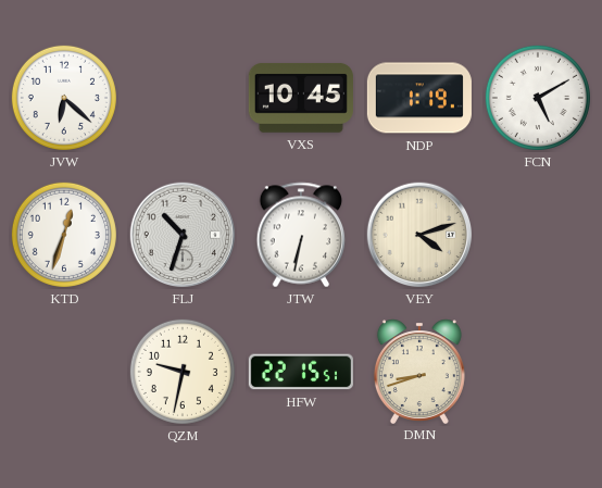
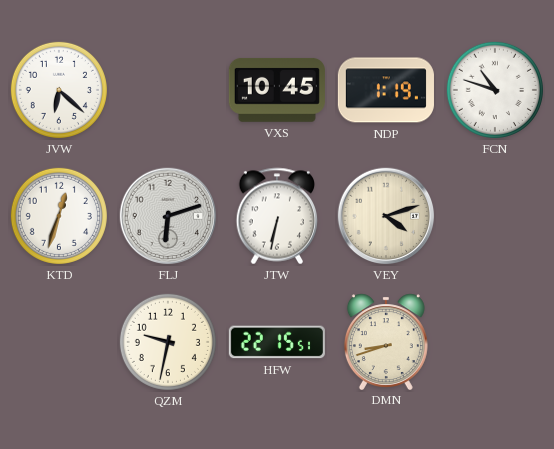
FCN: 5:10 -> 10:48
FLJ: 10:33 -> 6:12
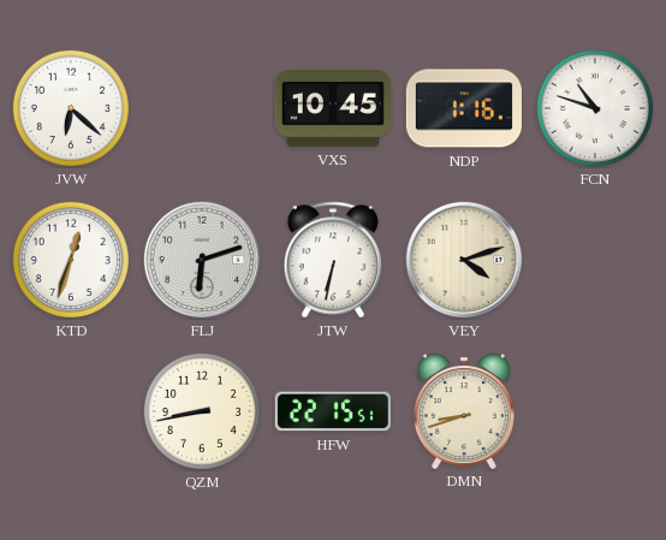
NDP: 1:19 -> 1:16
QZM: 9:32 -> 8:43
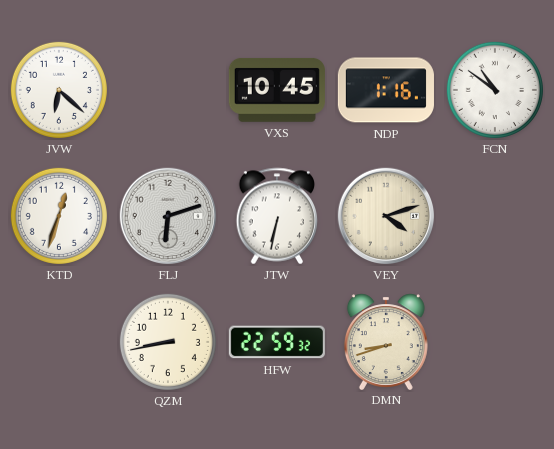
FCN: 10:48 -> 10:51
HFW: 22:15 -> 22:59
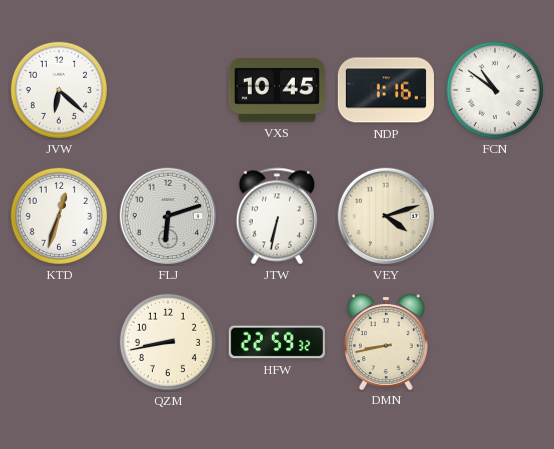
DMN: 8:42 -> 8:43
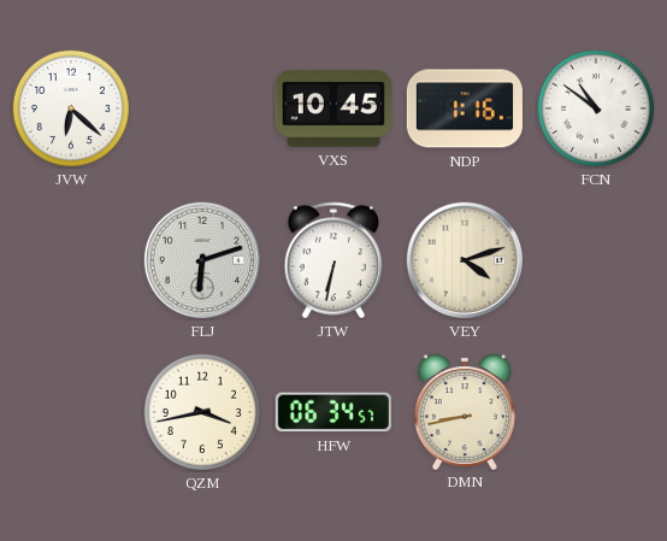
KTD: 12:33 -> none
QZM: 8:43 -> 3:43
HFW: 22:59 -> 06:34
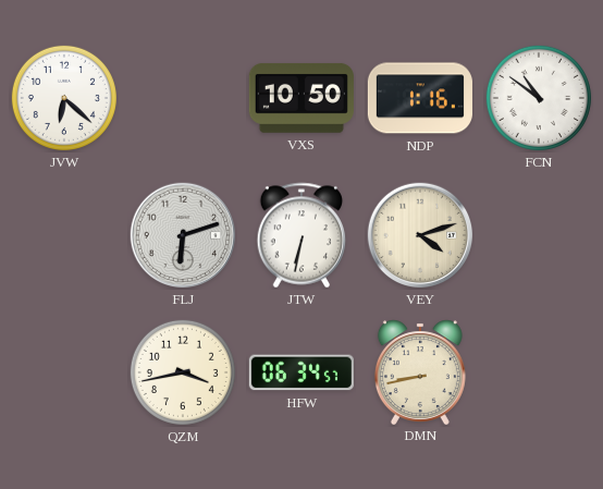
VXS: 10:45 -> 10:50
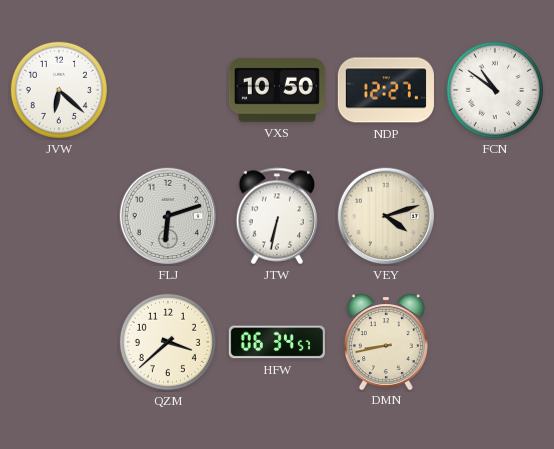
NDP: 1:16 -> 12:27
QZM: 3:43 -> 3:38
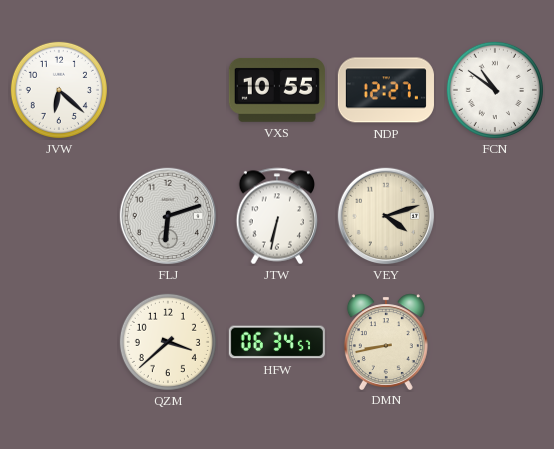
VXS: 10:50 -> 10:55
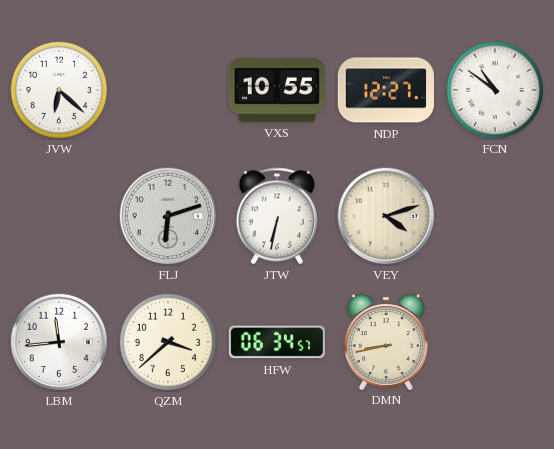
LBM: none -> 11:44
